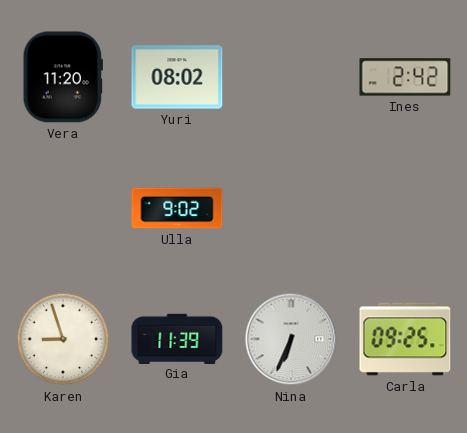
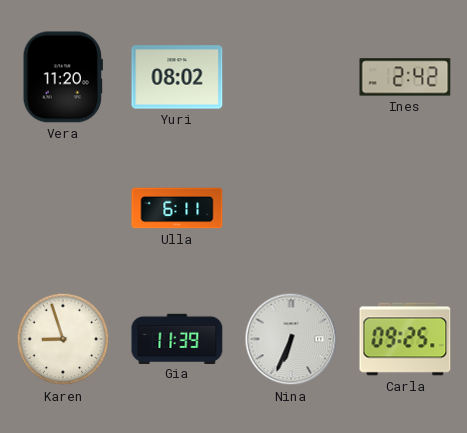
Ulla: 9:02 -> 6:11
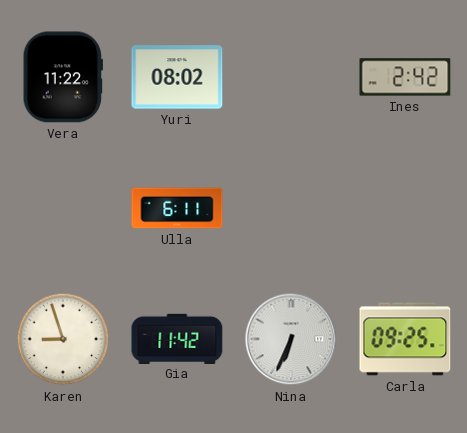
Vera: 11:20 -> 11:22
Gia: 11:39 -> 11:42
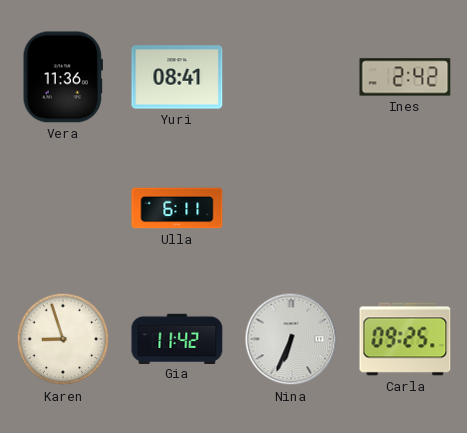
Vera: 11:22 -> 11:36
Yuri: 08:02 -> 08:41
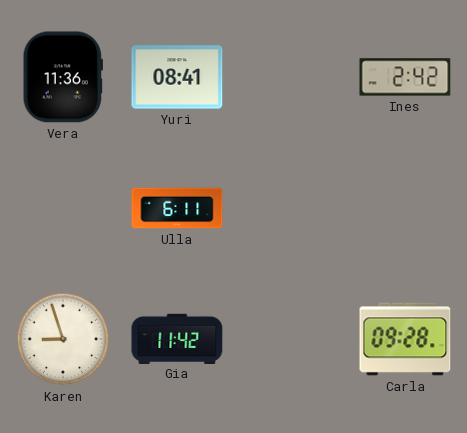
Nina: 6:34 -> none
Carla: 09:25 -> 09:28
